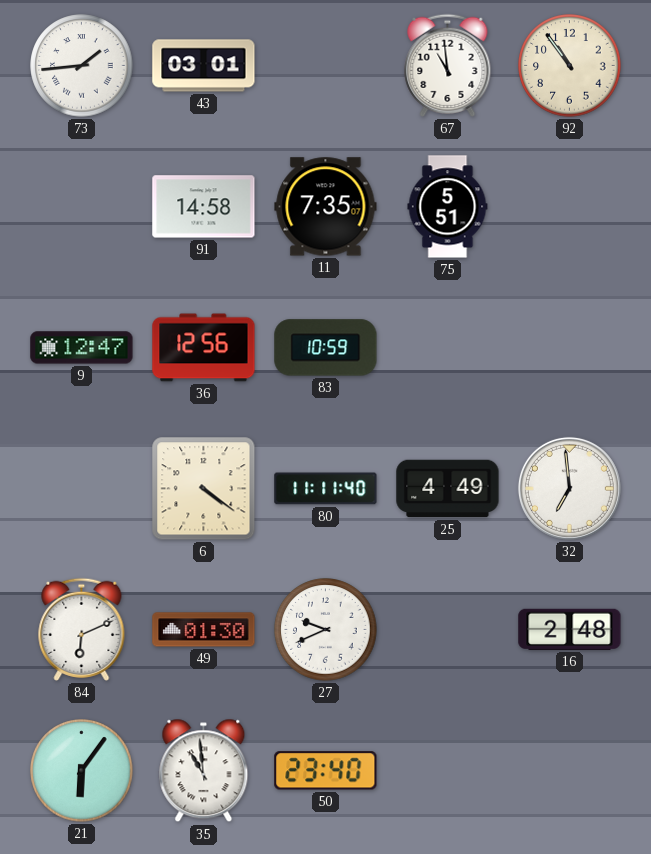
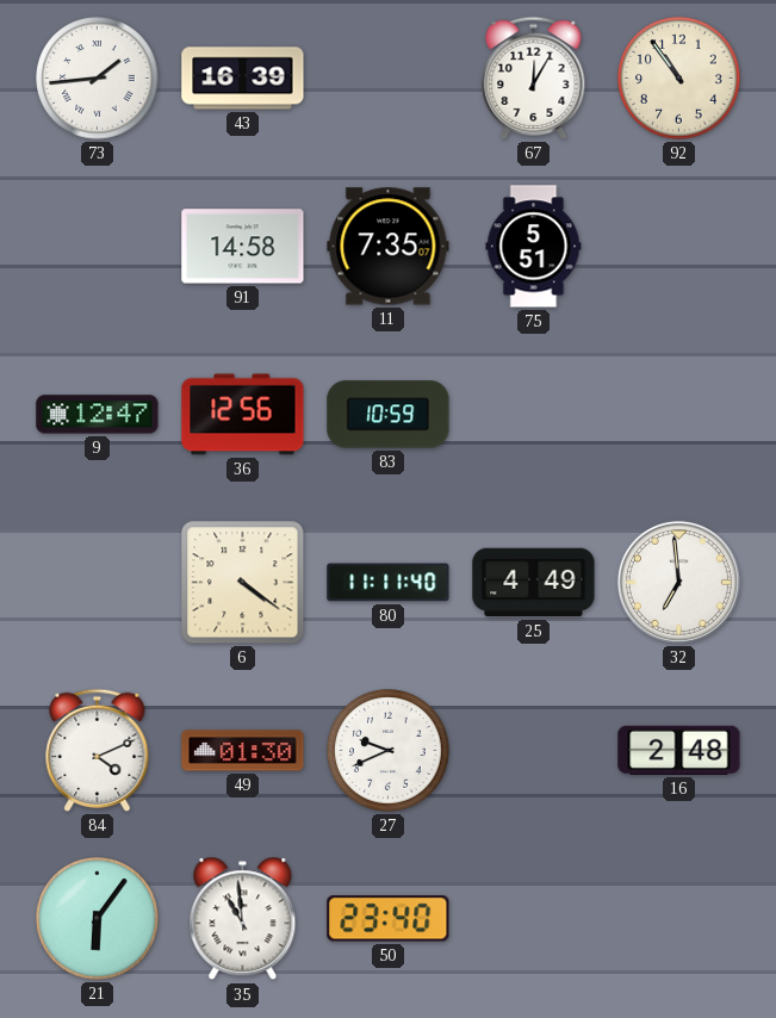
43: 03:01 -> 16:39
67: 10:59 -> 12:05
84: 6:11 -> 4:11
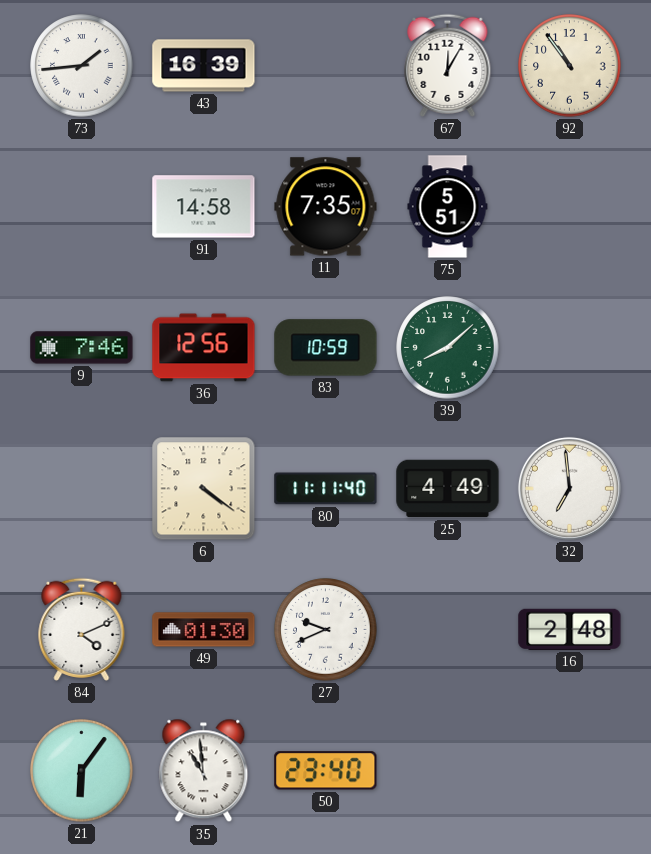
9: 12:47 -> 7:46
39: none -> 8:08
